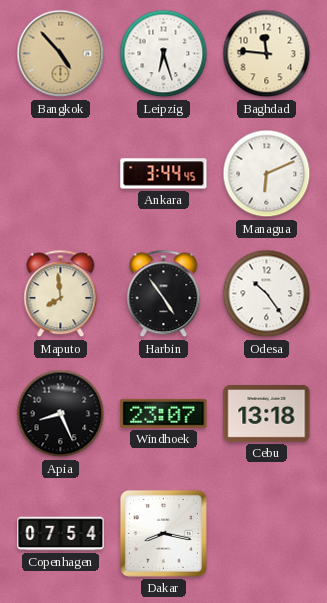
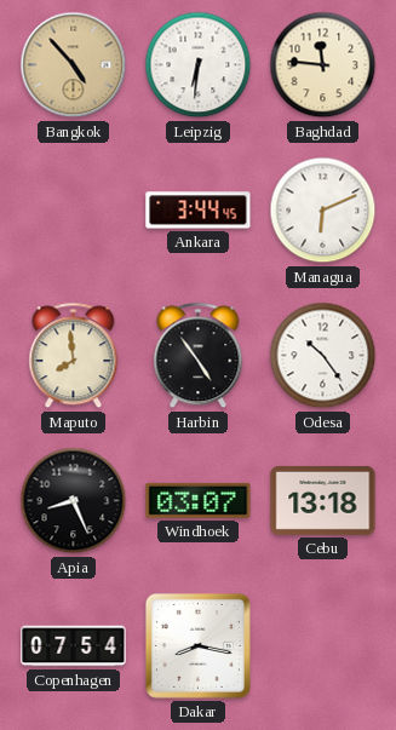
Leipzig: 6:27 -> 6:31
Windhoek: 23:07 -> 03:07
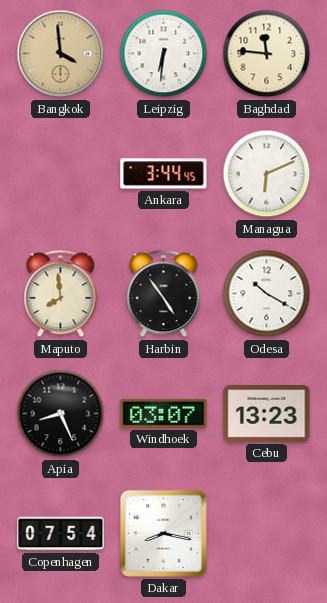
Bangkok: 4:53 -> 3:59
Odesa: 10:24 -> 10:20
Cebu: 13:18 -> 13:23
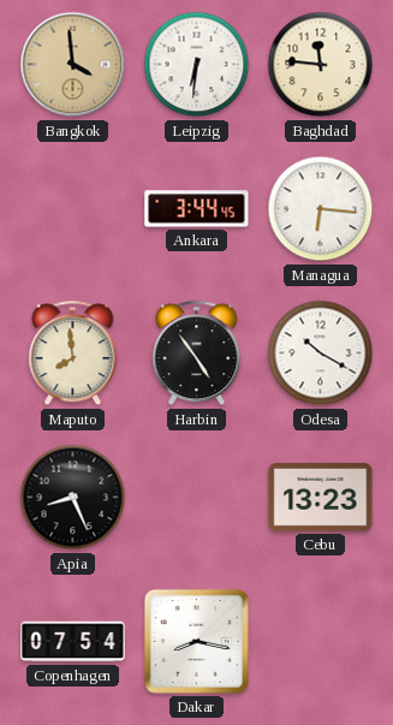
Managua: 6:11 -> 6:16
Windhoek: 03:07 -> none
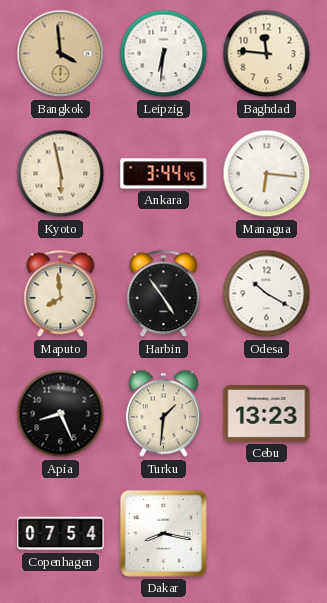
Kyoto: none -> 5:58
Turku: none -> 1:31
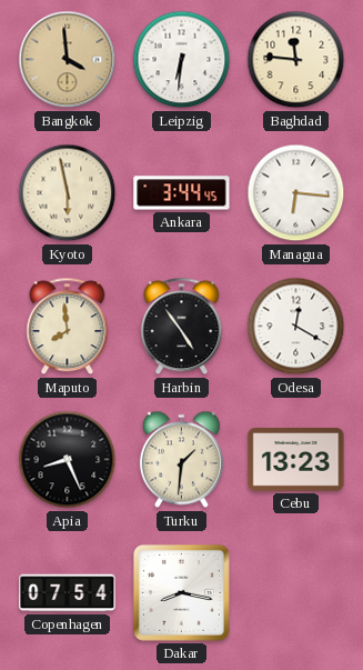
Odesa: 10:20 -> 12:20
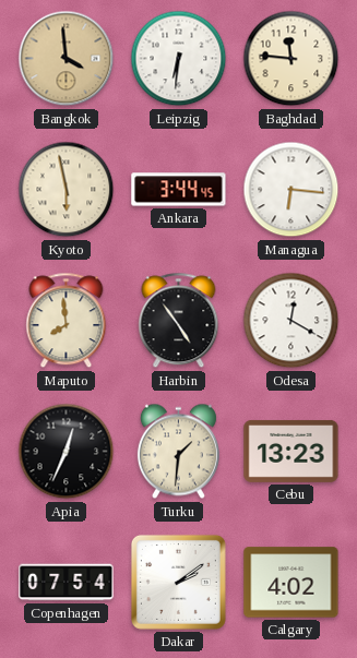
Apia: 8:26 -> 12:34
Dakar: 8:17 -> 2:09
Calgary: none -> 4:02
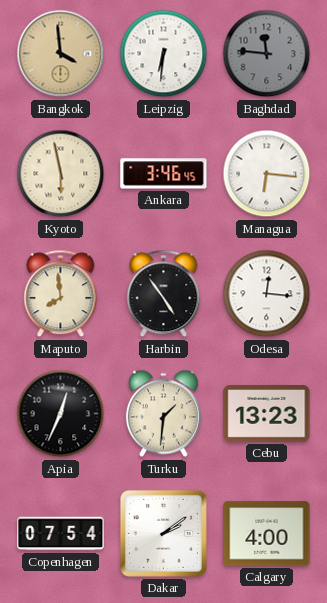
Baghdad dial: cream -> grey
Ankara: 3:44 -> 3:46
Odesa: 12:20 -> 12:16
Calgary: 4:02 -> 4:00
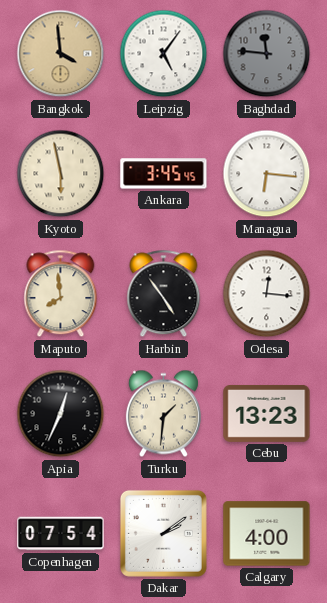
Leipzig: 6:31 -> 5:06
Ankara: 3:46 -> 3:45
